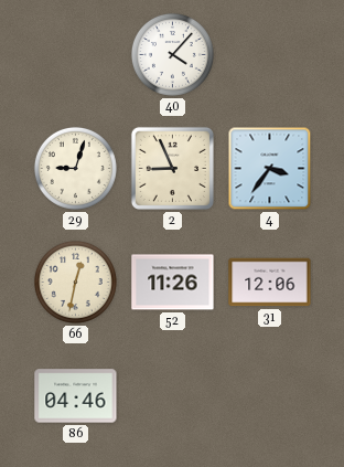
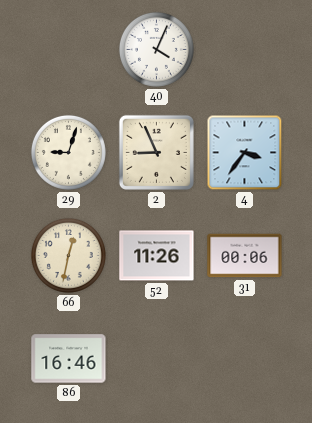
40: 4:07 -> 4:04
31: 12:06 -> 00:06
86: 04:46 -> 16:46
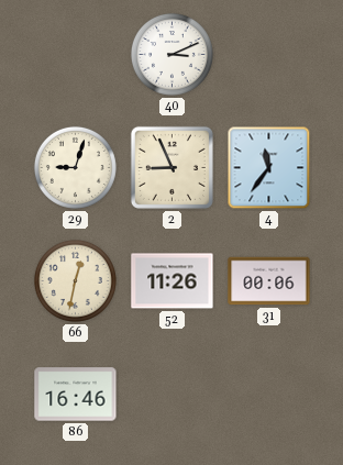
40: 4:04 -> 3:11
4: 3:36 -> 11:36
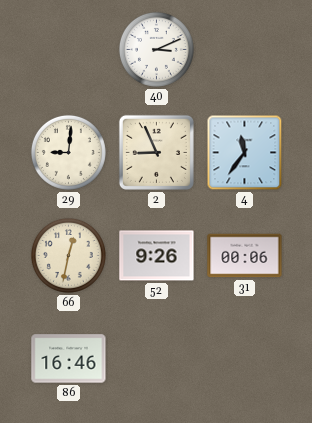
29: 9:03 -> 9:01
52: 11:26 -> 9:26
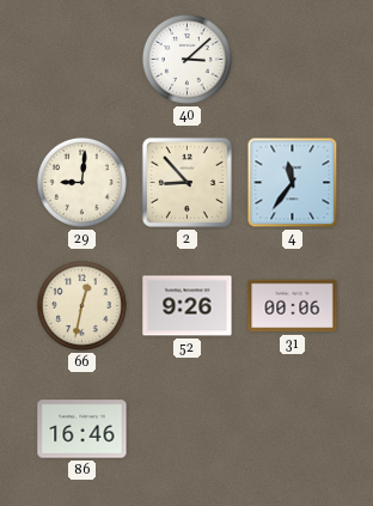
40: 3:11 -> 3:08
2: 8:56 -> 8:53
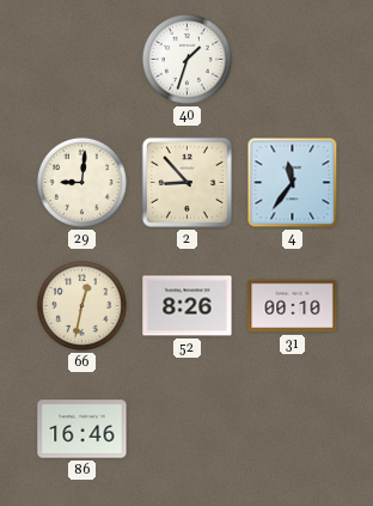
40: 3:08 -> 1:33
52: 9:26 -> 8:26
31: 00:06 -> 00:10
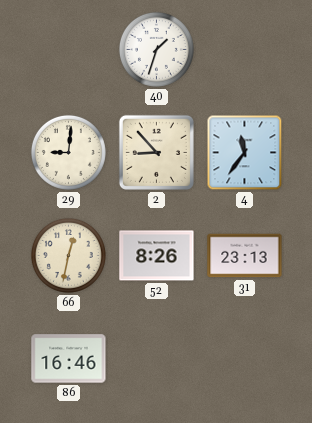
31: 00:10 -> 23:13
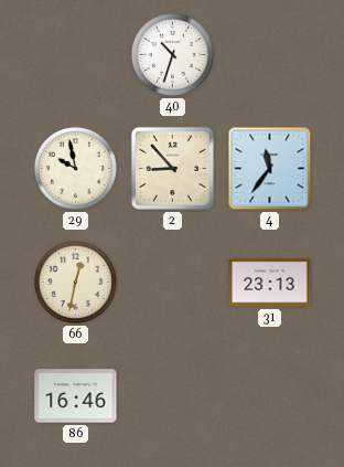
40: 1:33 -> 10:33
29: 9:01 -> 9:58
52: 8:26 -> none
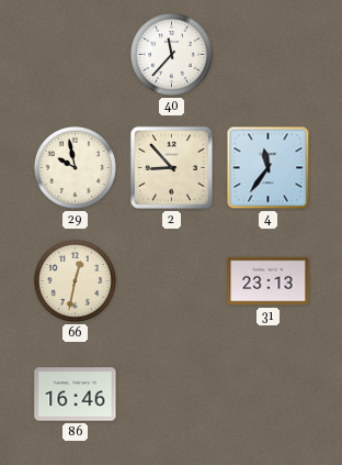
40: 10:33 -> 11:37
